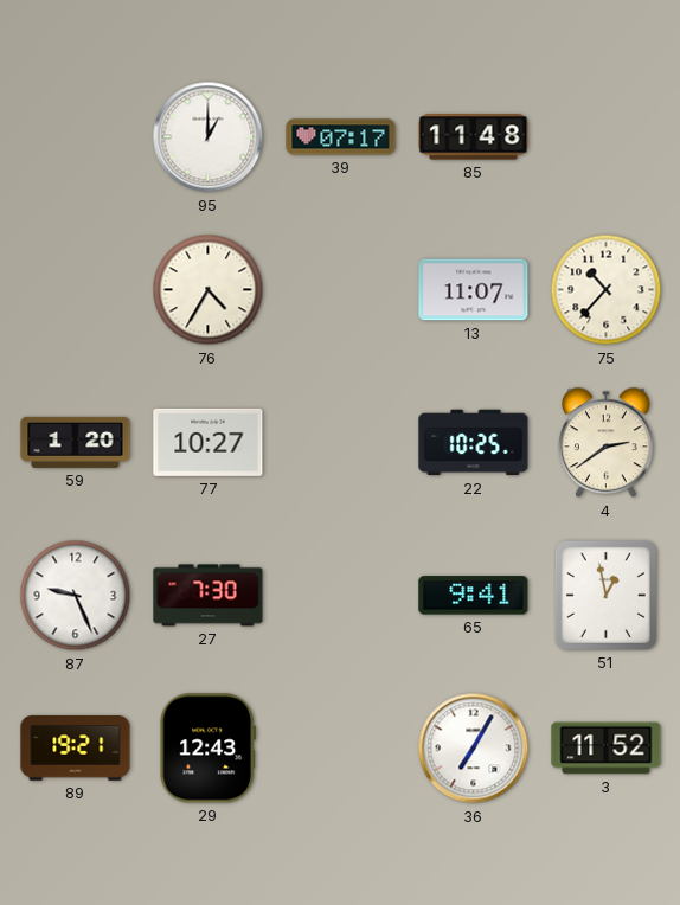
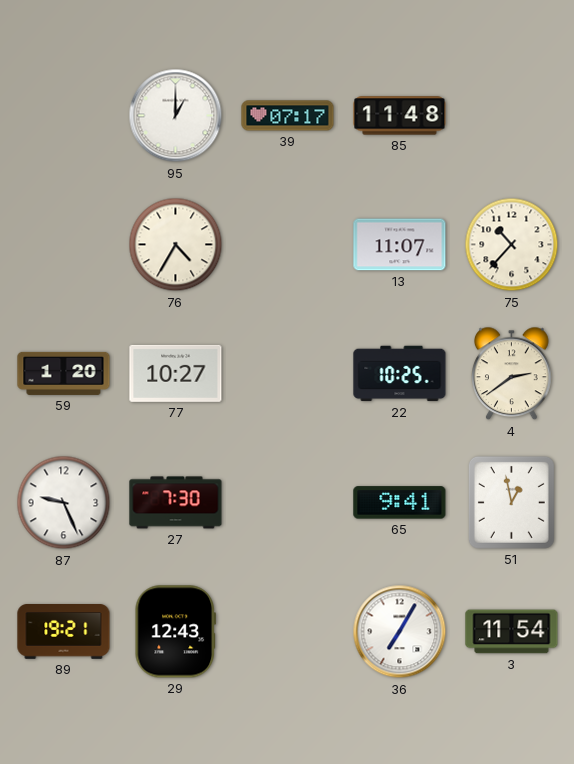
3: 11:52 -> 11:54
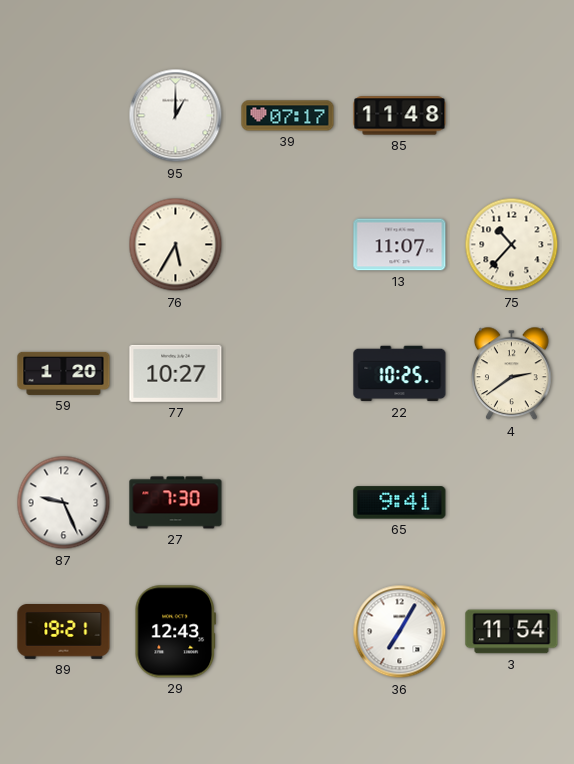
76: 4:35 -> 5:35
51: 12:58 -> none
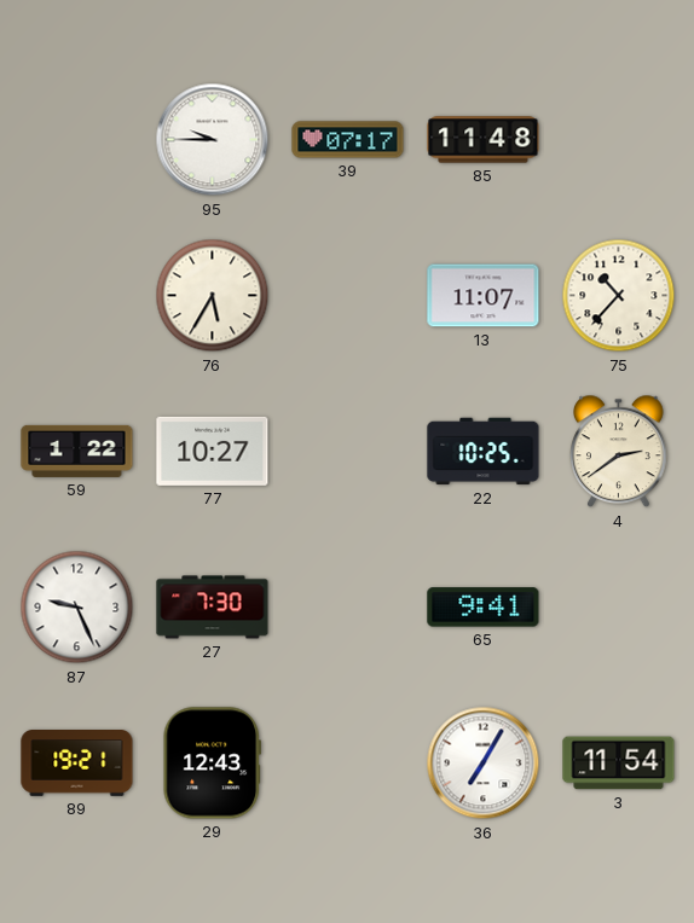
95: 1:00 -> 9:45
59: 1:20 -> 1:22
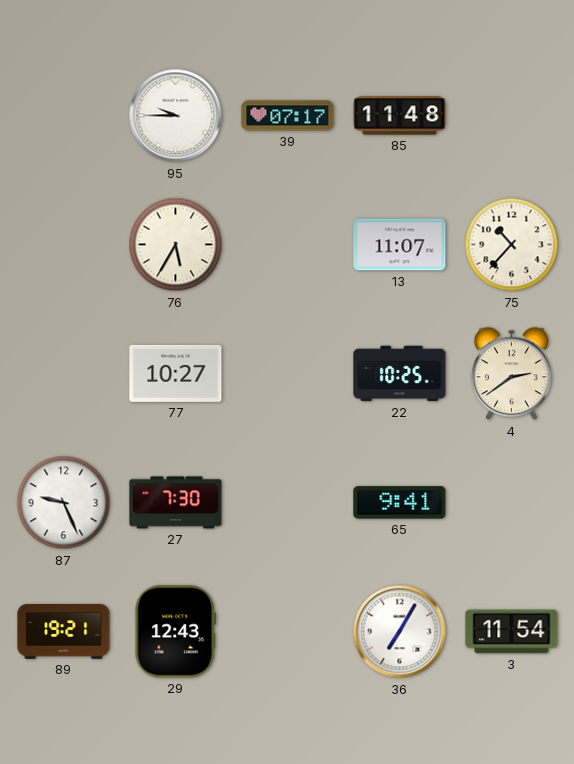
59: 1:22 -> none
